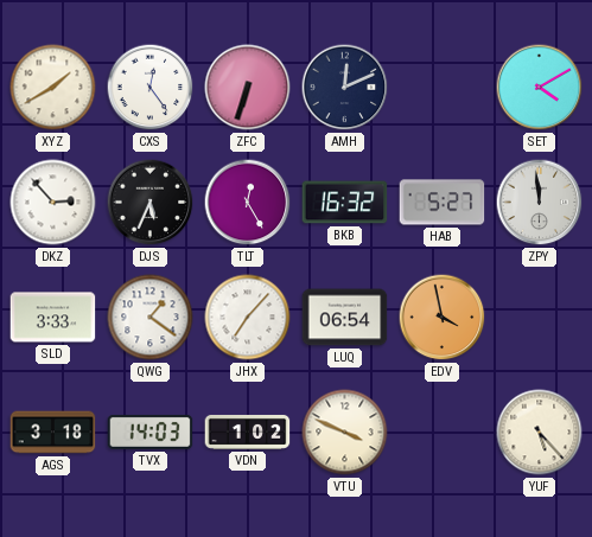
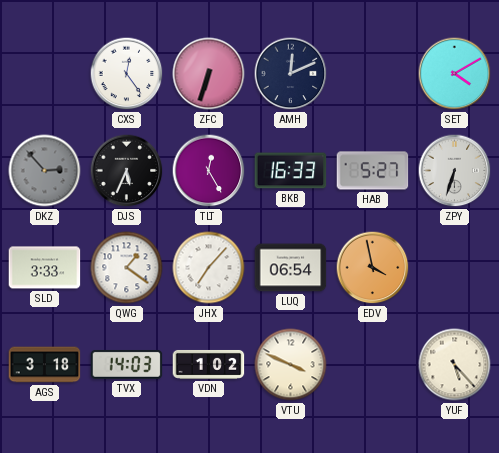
XYZ: 1:40 -> none
DKZ dial: white -> grey
BKB: 16:32 -> 16:33
ZPY: 11:59 -> 6:33
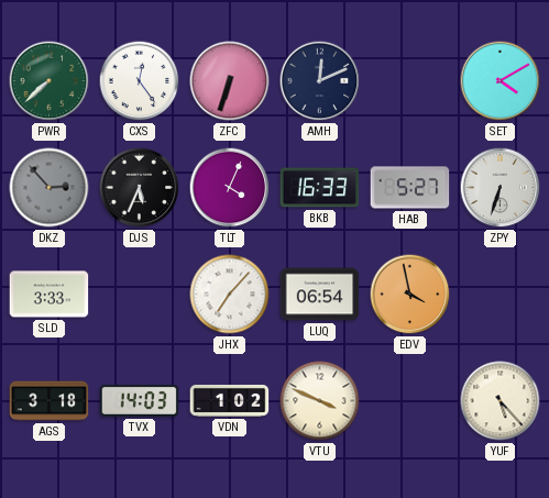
PWR: none -> 7:38
TLT: 12:25 -> 4:04
QWG: 1:21 -> none
